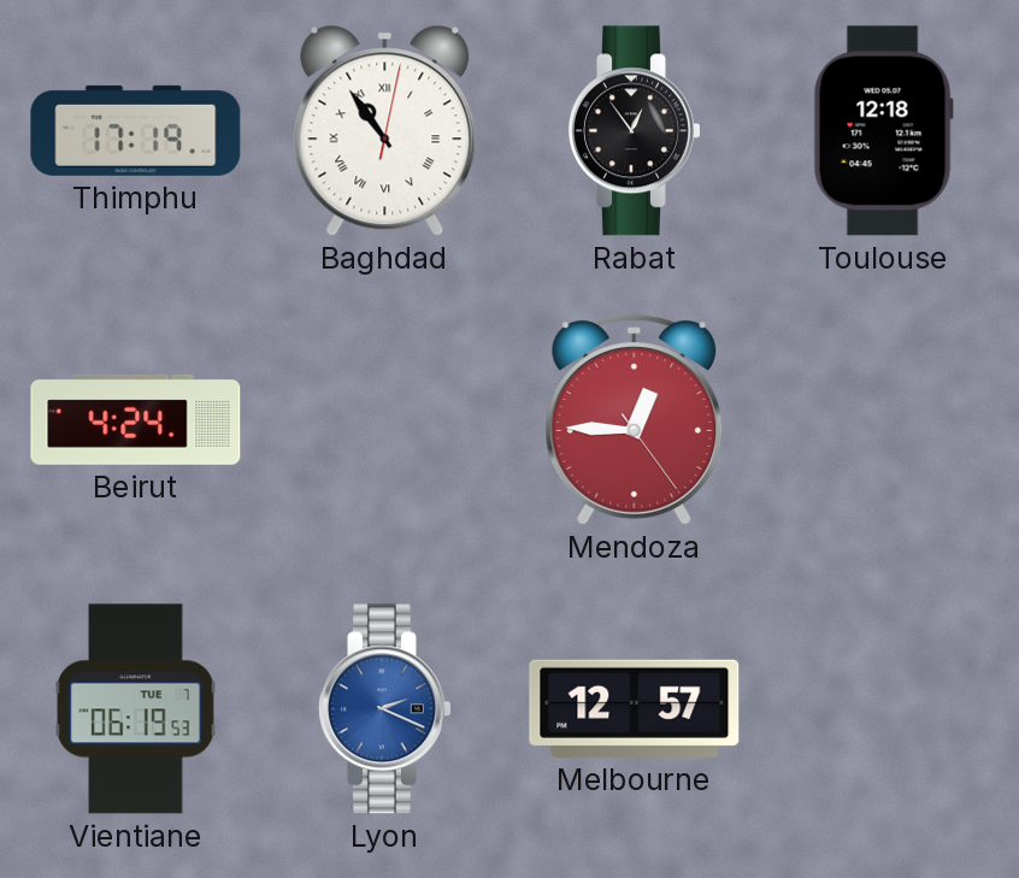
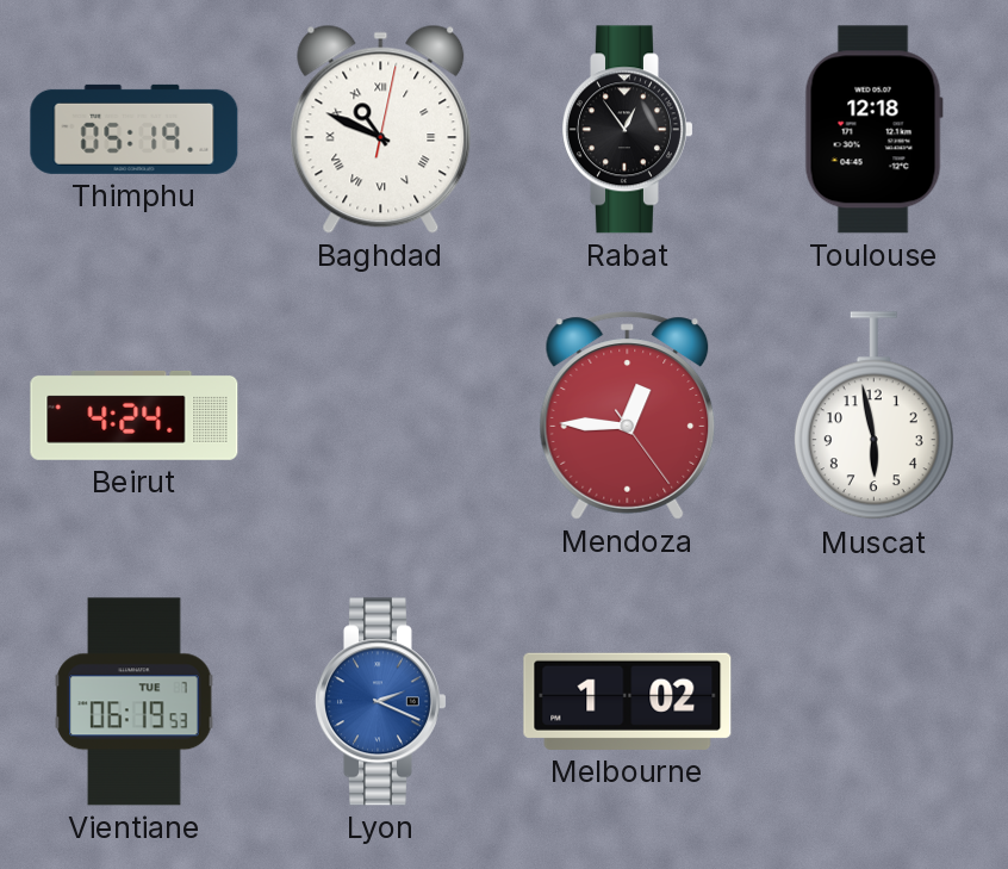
Thimphu: 17:19 -> 05:19
Baghdad: 10:54 -> 10:49
Muscat: none -> 5:58
Melbourne: 12:57 -> 1:02
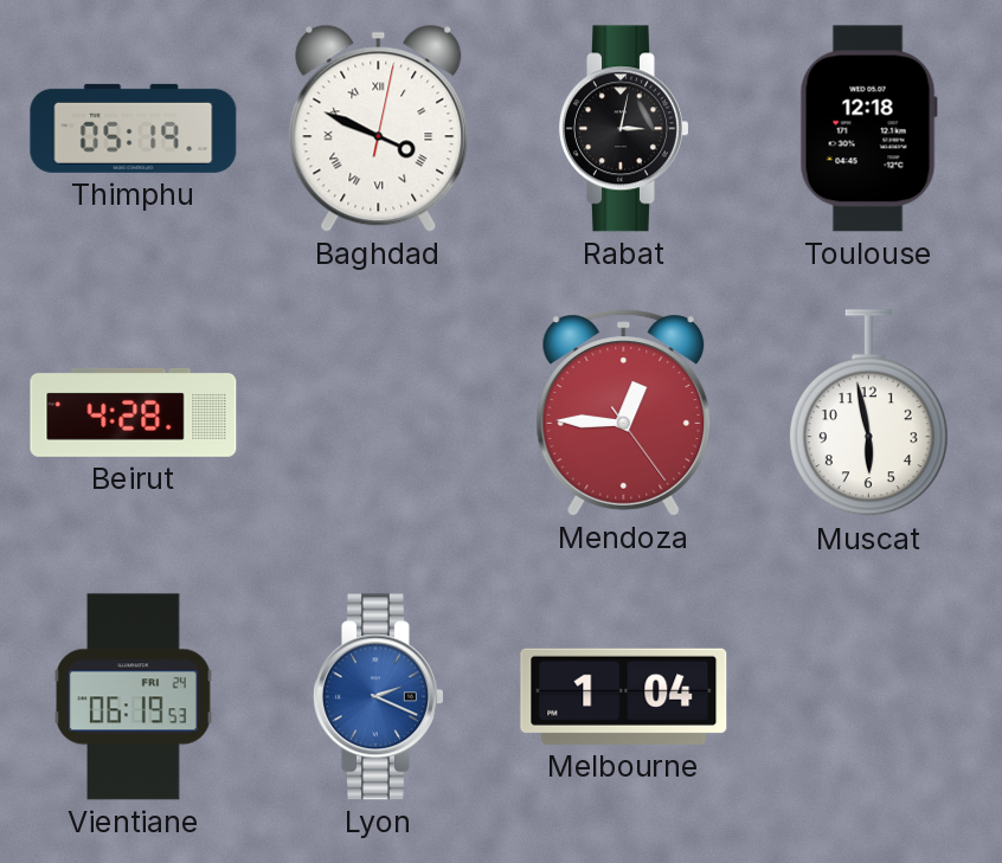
Baghdad: 10:49 -> 3:49
Rabat: 12:54 -> 3:02
Beirut: 4:24 -> 4:28
Vientiane date: TUE 7 -> FRI 24
Melbourne: 1:02 -> 1:04
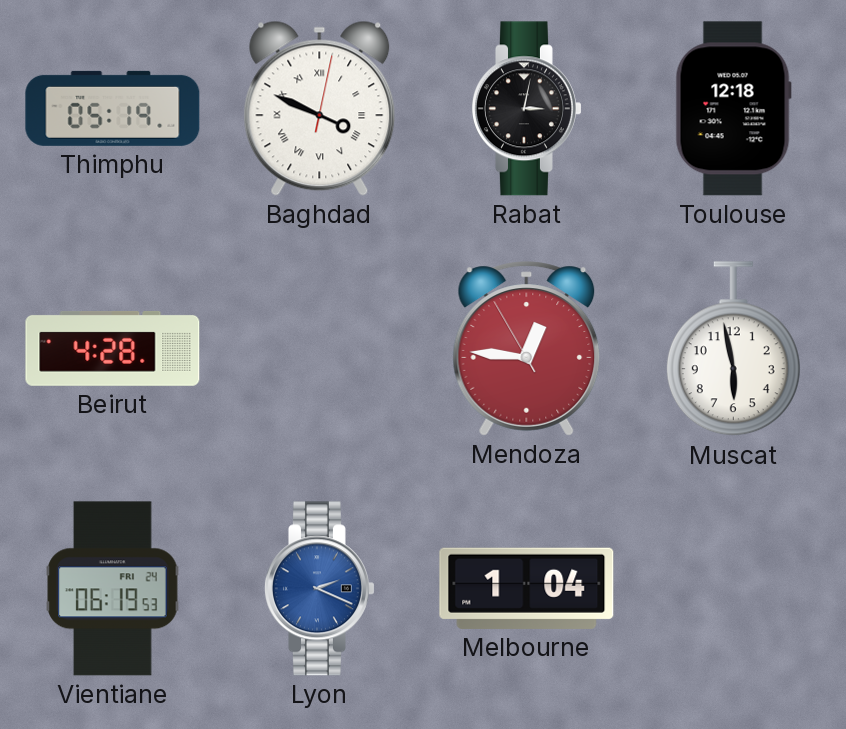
Mendoza: 12:45:24 -> 12:45:55
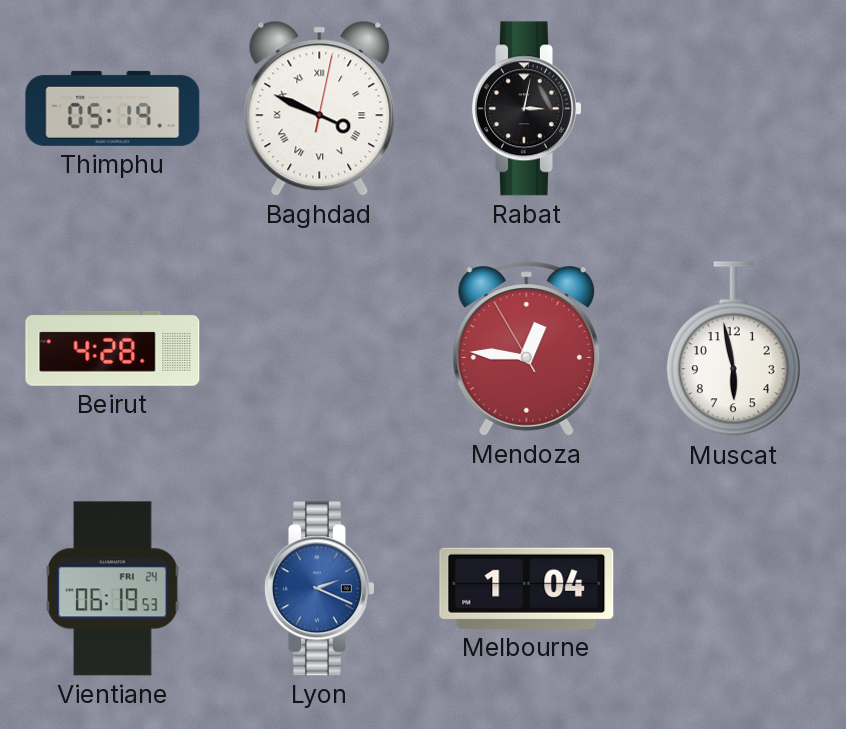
Toulouse: 12:18 -> none
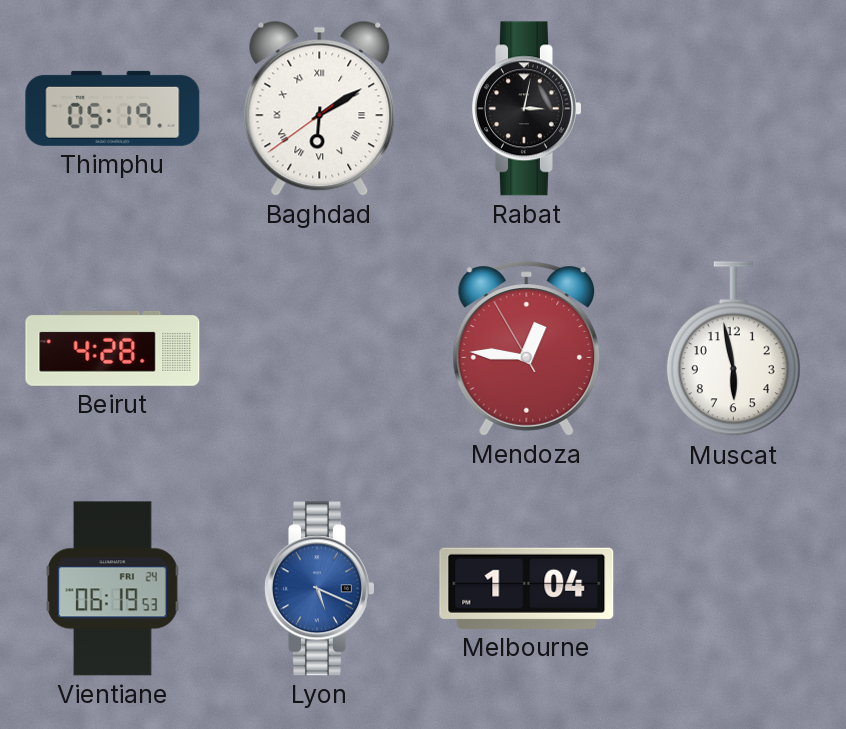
Baghdad: 3:49 -> 6:09
Lyon: 2:19 -> 5:19
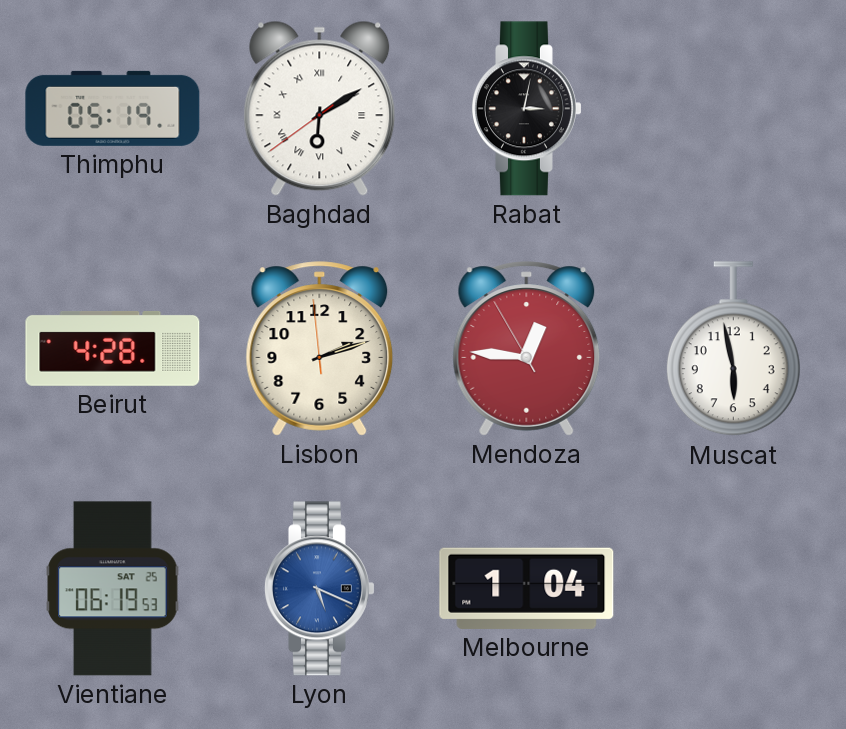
Lisbon: none -> 2:11
Vientiane date: FRI 24 -> SAT 25
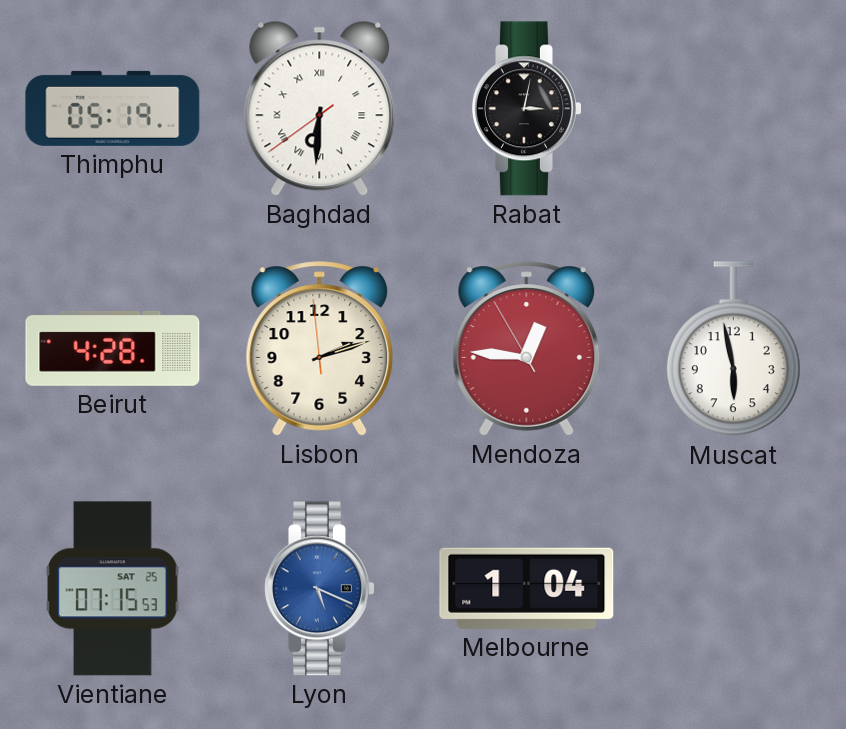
Baghdad: 6:09 -> 6:30
Vientiane: 06:19 -> 07:15
